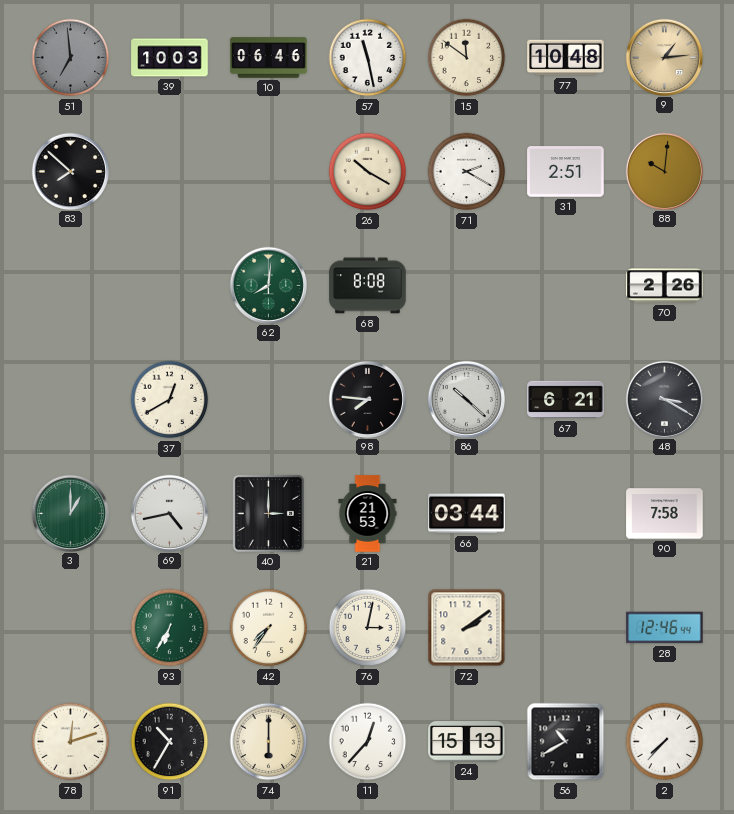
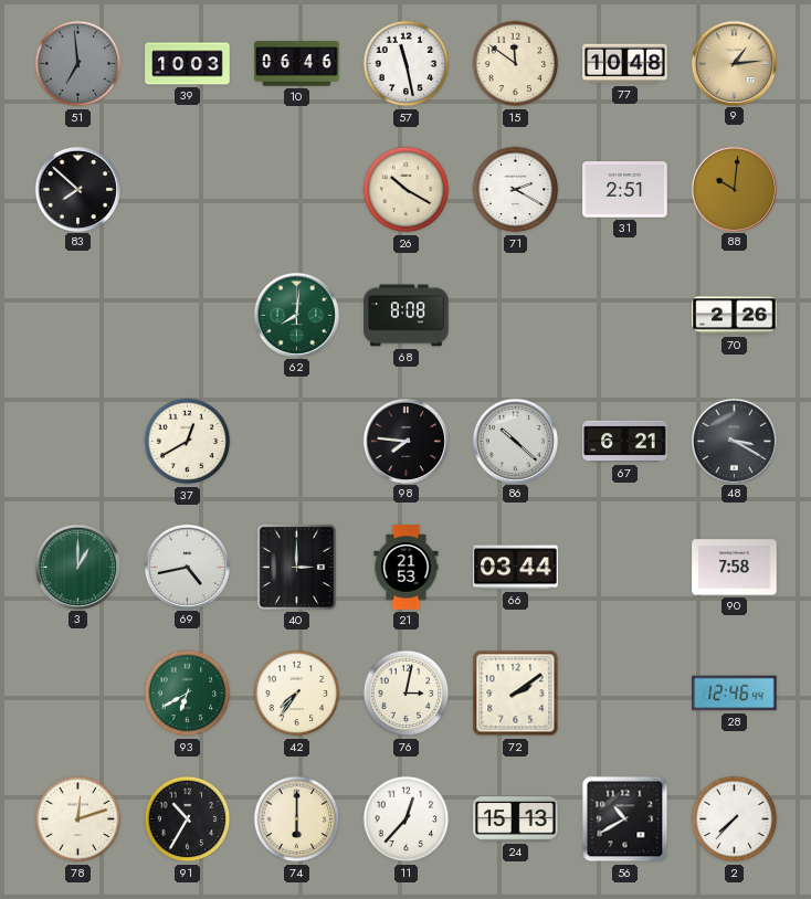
93: 6:35 -> 6:40
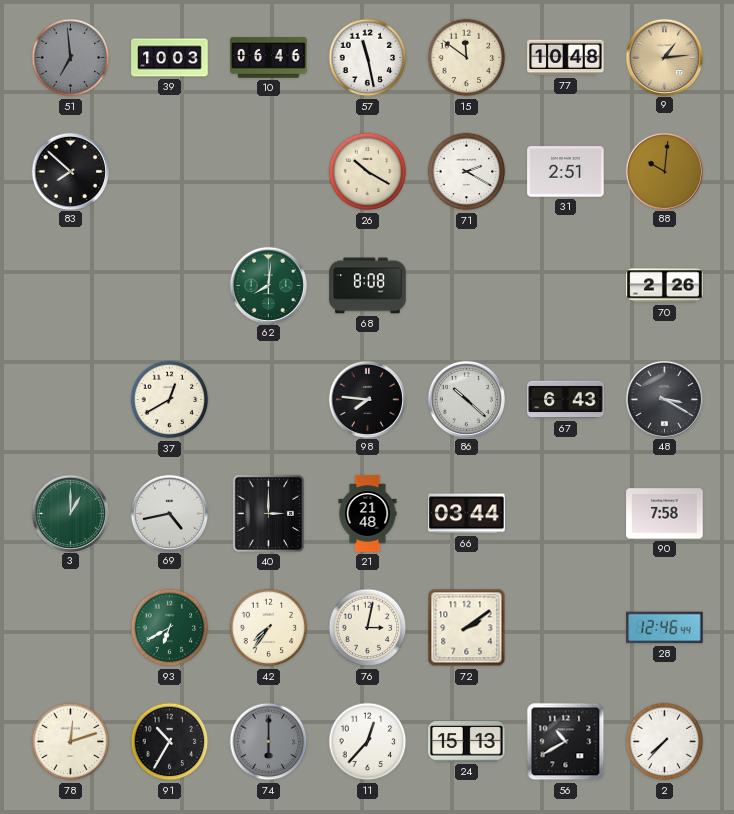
67: 6:21 -> 6:43
21: 21:53 -> 21:48
74 dial: cream -> grey
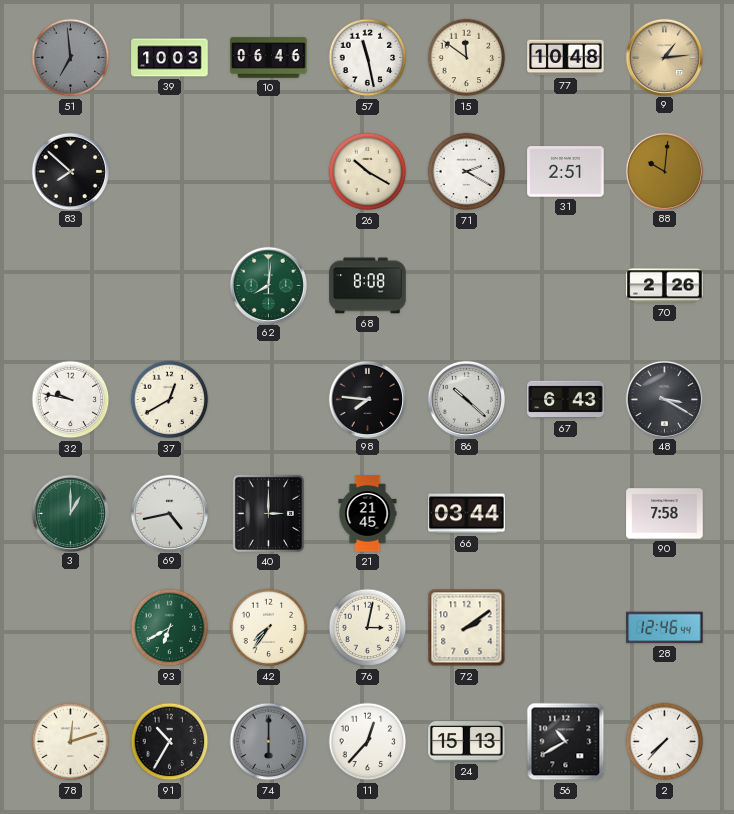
32: none -> 9:47
21: 21:48 -> 21:45
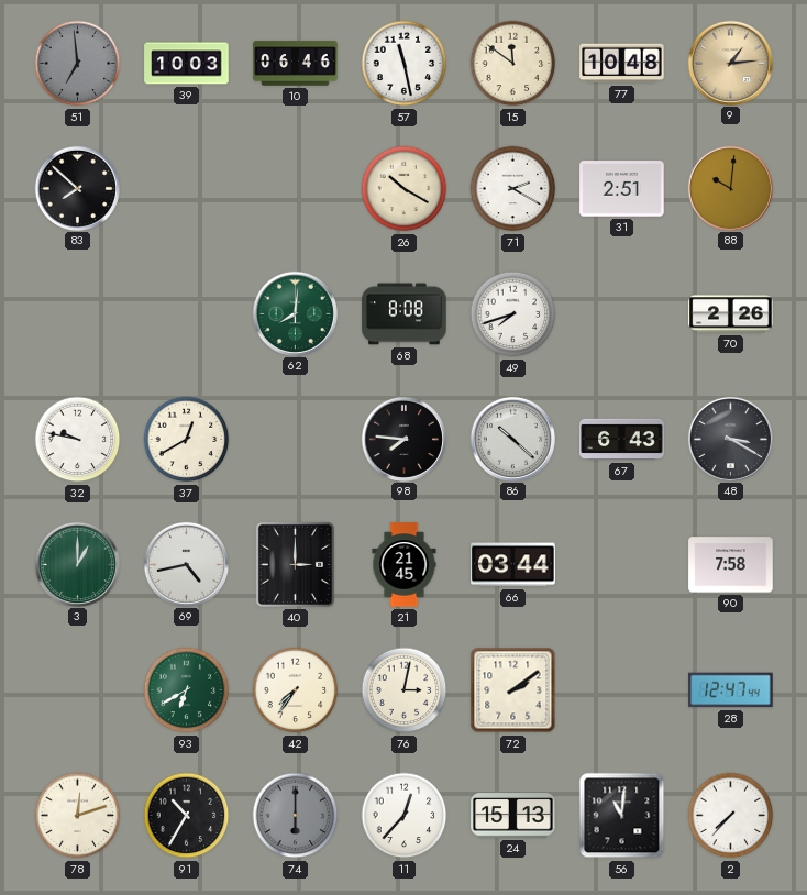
49: none -> 7:42
28: 12:46 -> 12:47
56: 10:40 -> 11:01
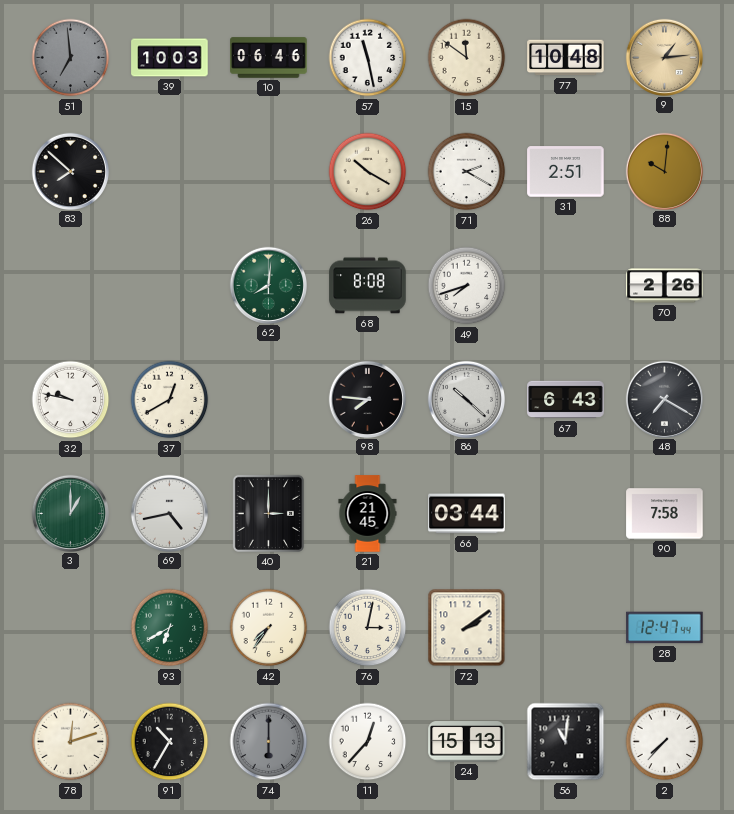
48: 3:20 -> 7:20
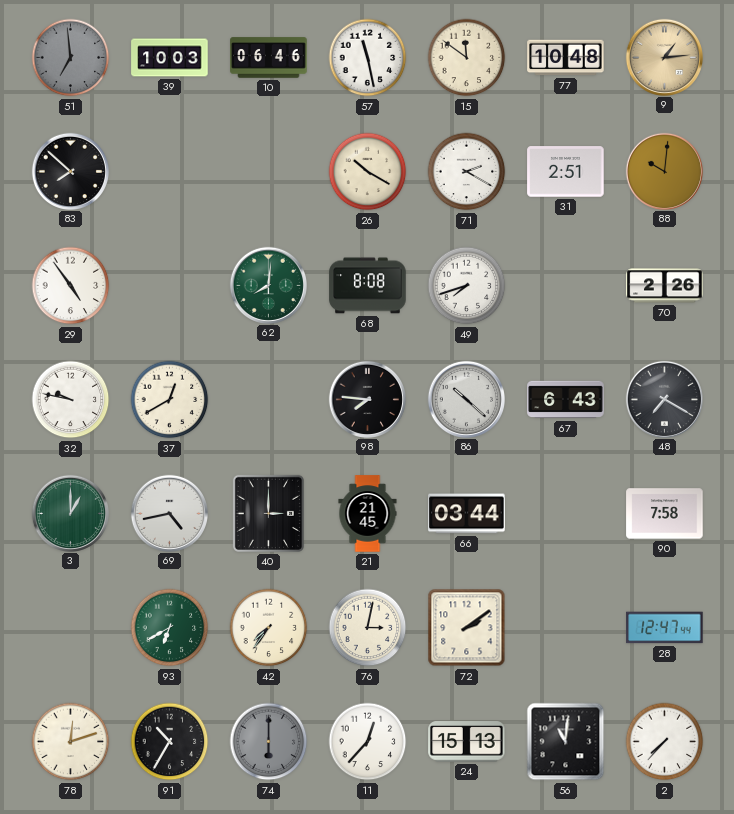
29: none -> 4:54
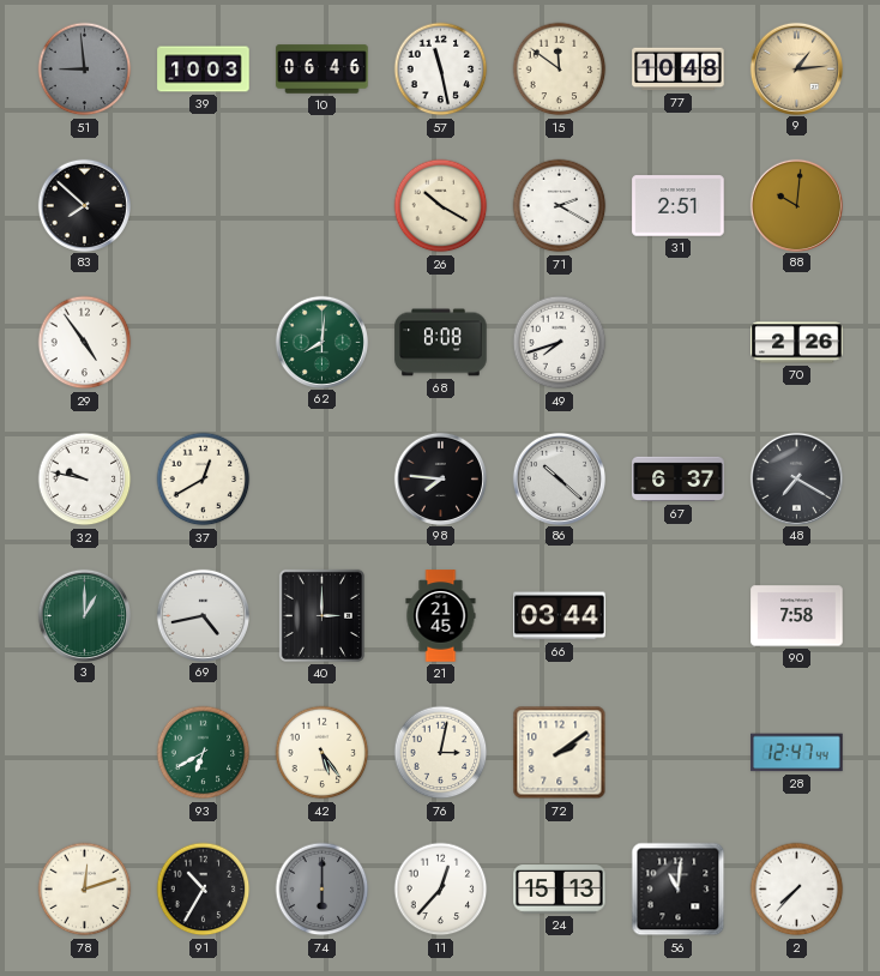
51: 6:59 -> 8:59
67: 6:43 -> 6:37
42: 7:36 -> 5:24
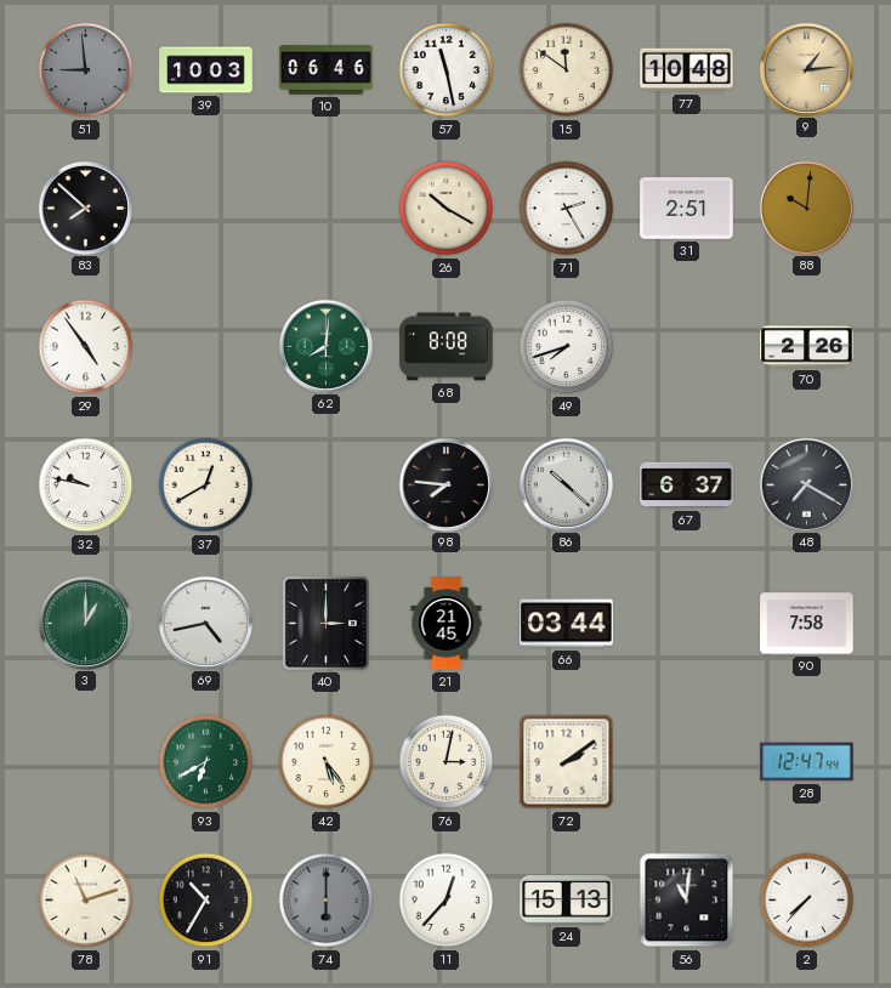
71: 2:20 -> 2:25
78: 12:12 -> 11:12
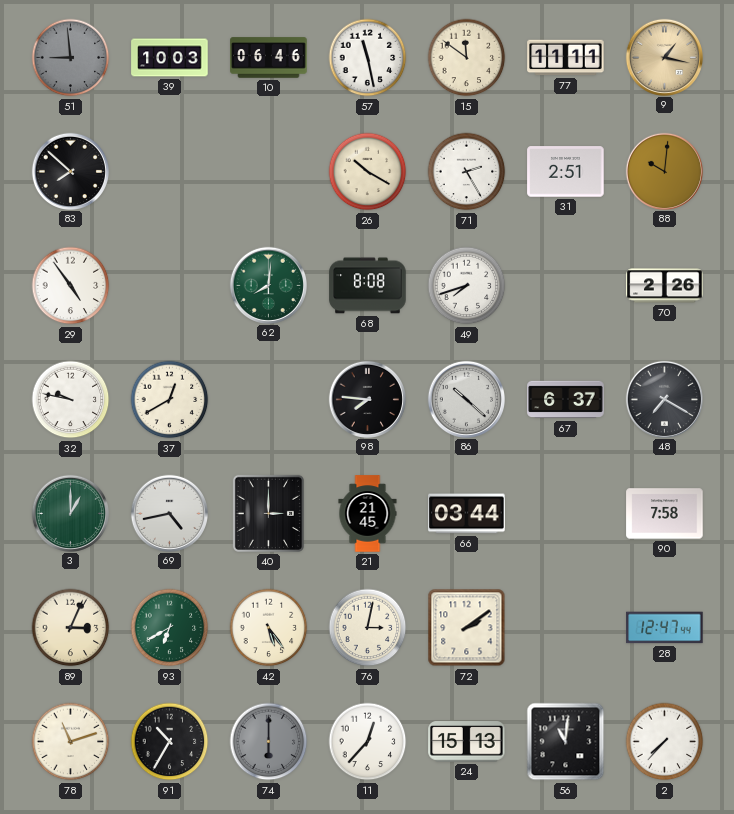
77: 10:48 -> 11:11
9: 1:14 -> 1:17
89: none -> 3:04
